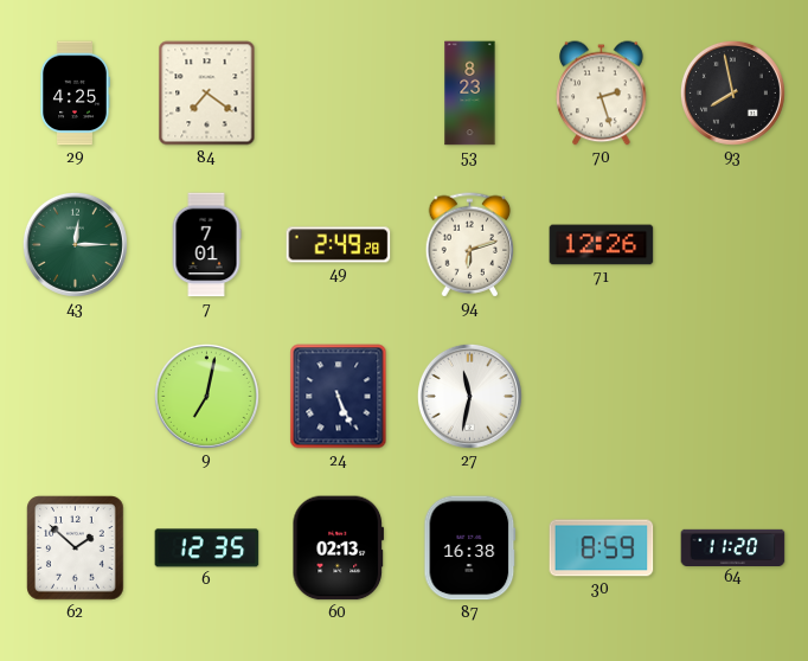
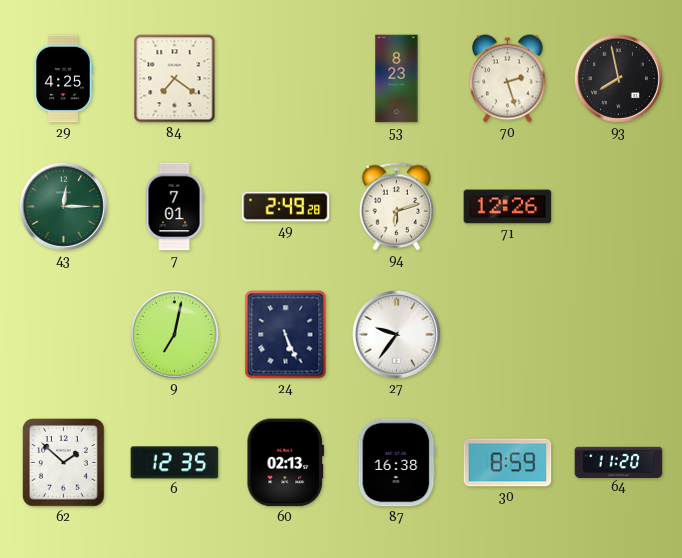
27: 11:32 -> 9:36
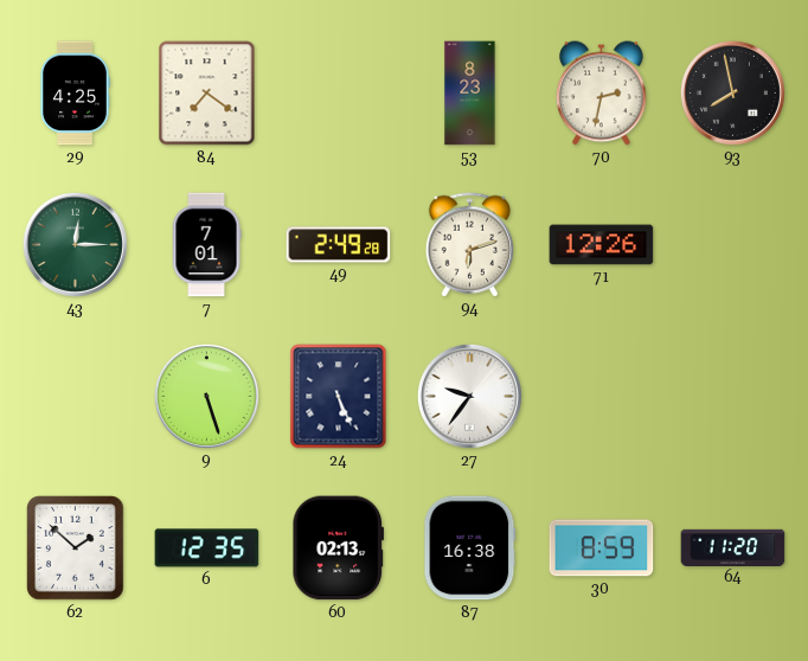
70: 2:27 -> 2:32
9: 7:02 -> 5:27
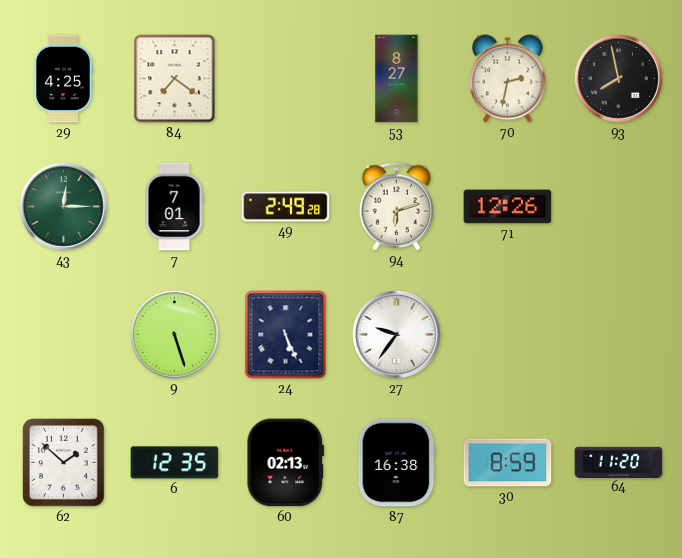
53: 8:23 -> 8:27
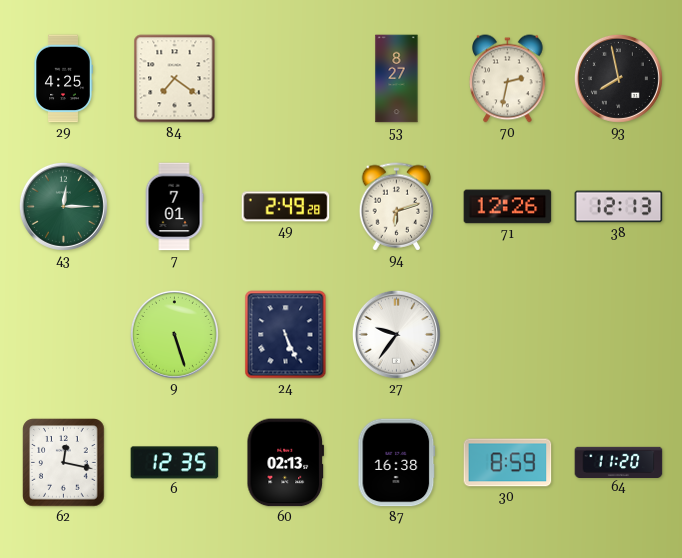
38: none -> 12:13
62: 1:52 -> 12:17
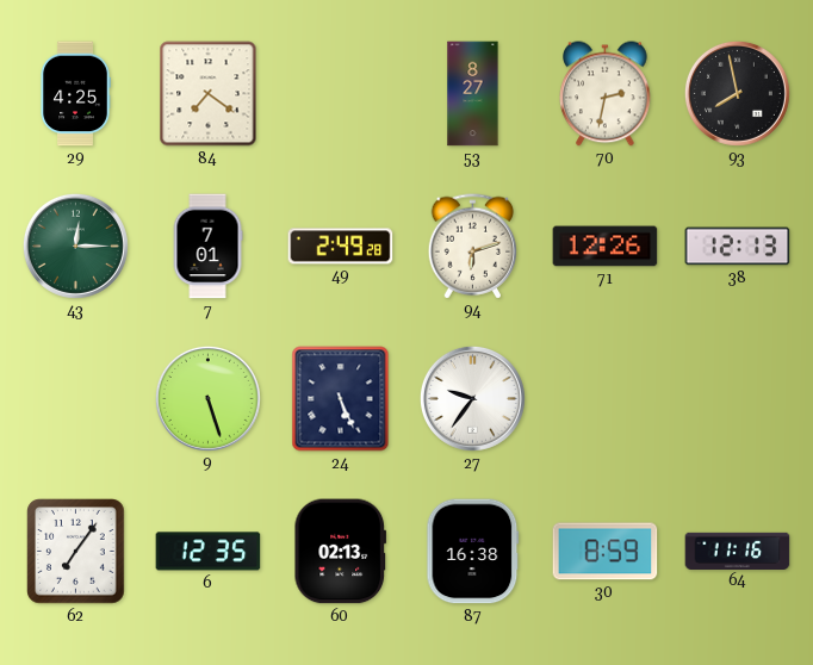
62: 12:17 -> 7:06
64: 11:20 -> 11:16
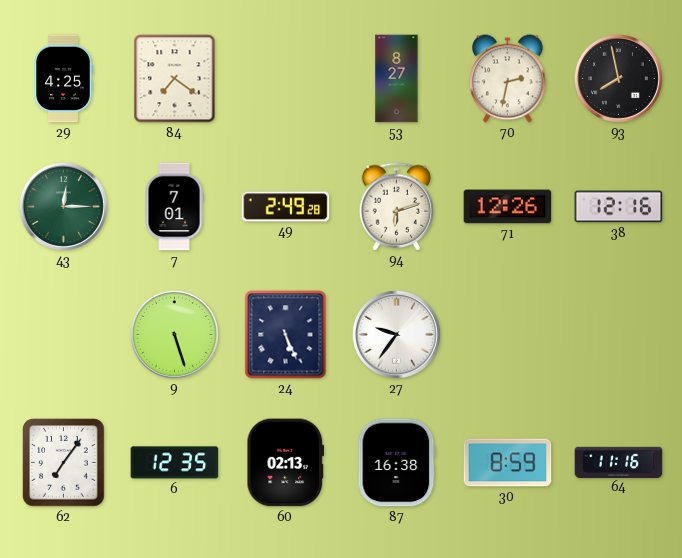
38: 12:13 -> 12:16
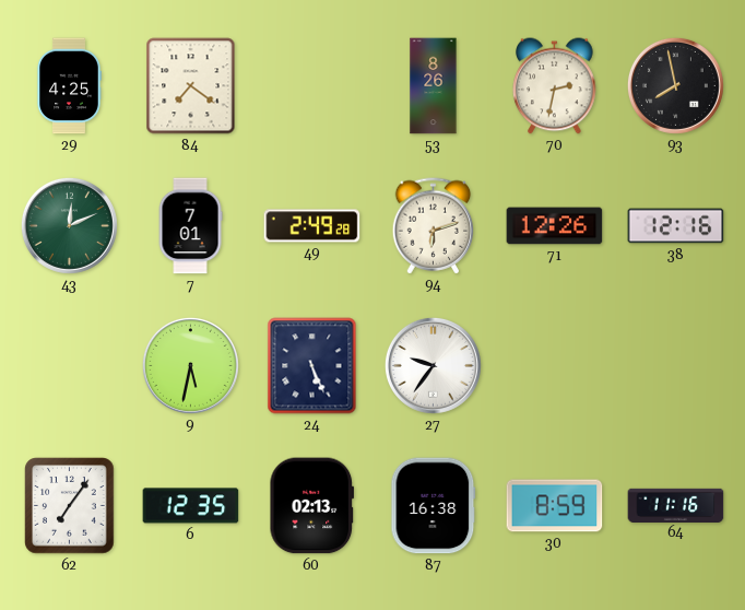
53: 8:27 -> 8:26
43: 12:15 -> 12:11
9: 5:27 -> 5:32
